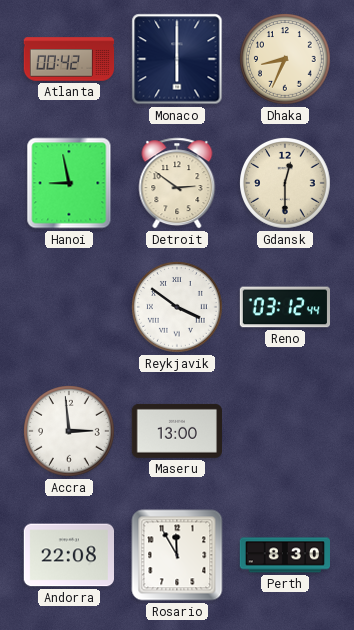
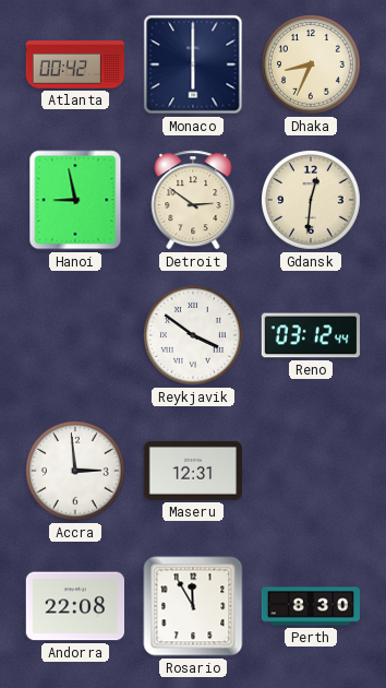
Gdansk: 12:30 -> 12:31
Maseru: 13:00 -> 12:31
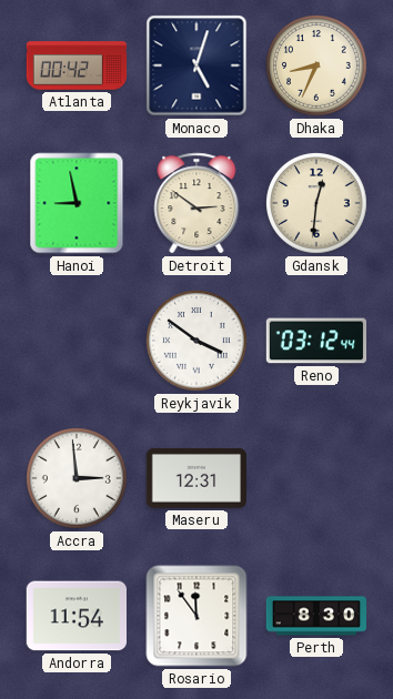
Monaco: 6:00 -> 5:03
Andorra: 22:08 -> 11:54
Rosario: 11:55 -> 11:54
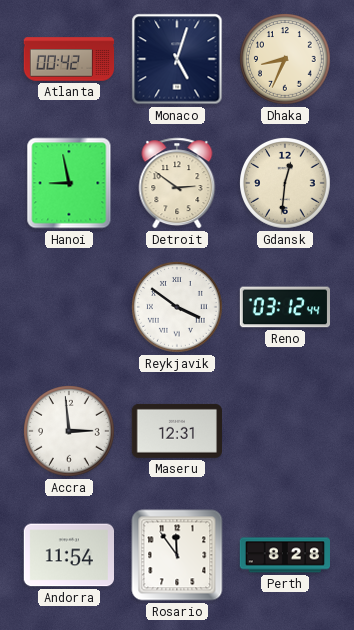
Perth: 8:30 -> 8:28
